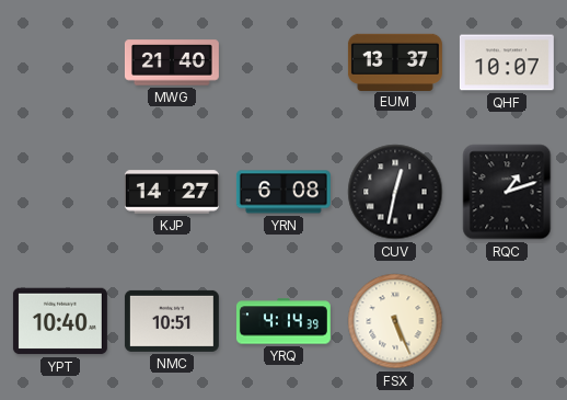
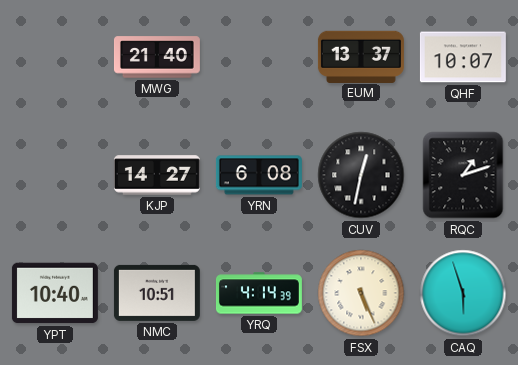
CAQ: none -> 5:57
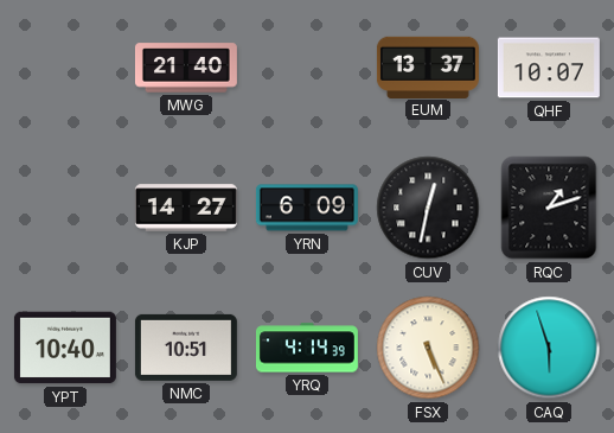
YRN: 6:08 -> 6:09
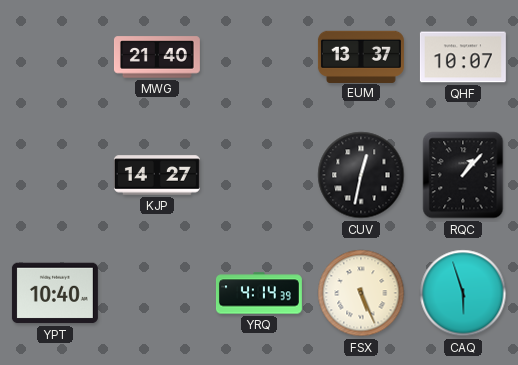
YRN: 6:09 -> none
RQC: 1:12 -> 1:07
NMC: 10:51 -> none
